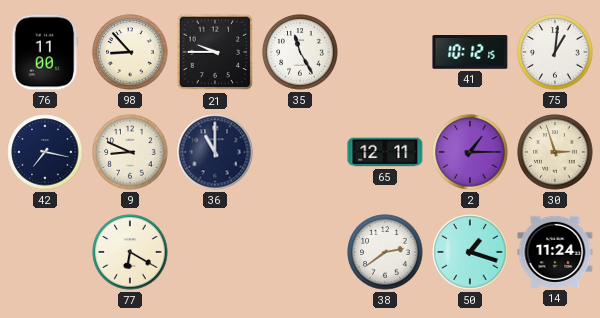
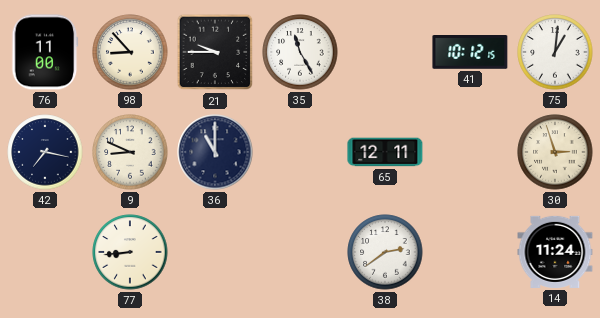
2: 1:15 -> none
77: 6:20 -> 8:44
50: 1:18 -> none
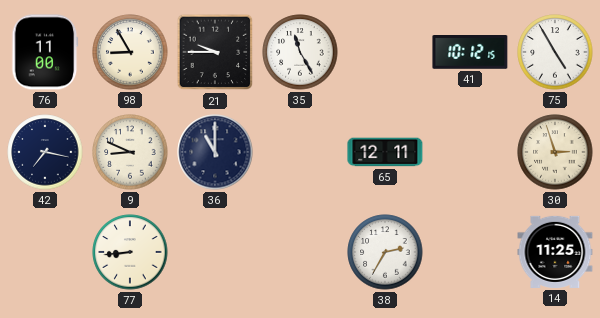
98: 8:53 -> 8:55
75: 1:01 -> 4:55
38: 2:39 -> 2:35
14: 11:24 -> 11:25
